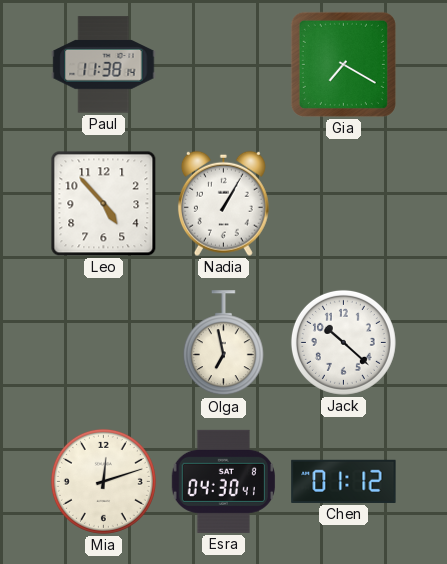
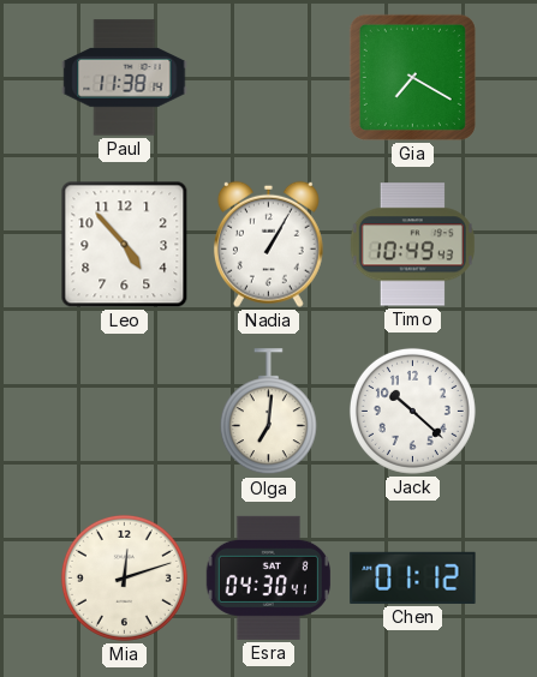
Timo: none -> 10:49
Olga: 6:58 -> 7:01
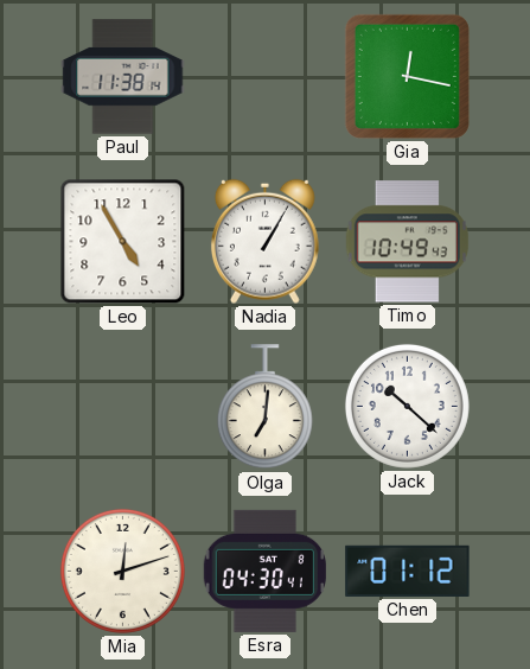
Gia: 7:20 -> 12:17
Leo: 4:53 -> 4:55
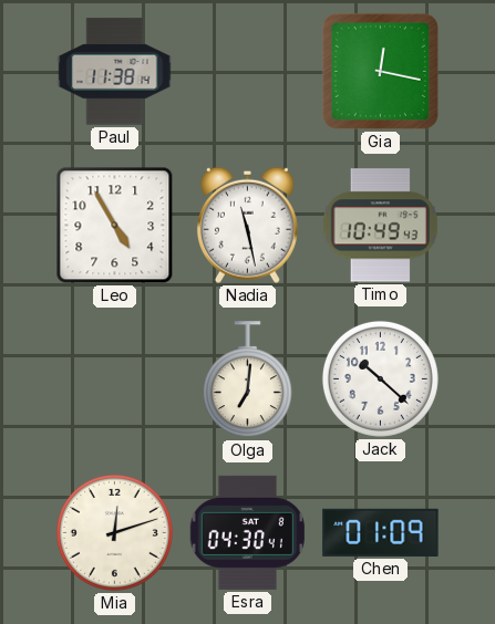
Nadia: 1:05 -> 11:28
Chen: 01:12 -> 01:09
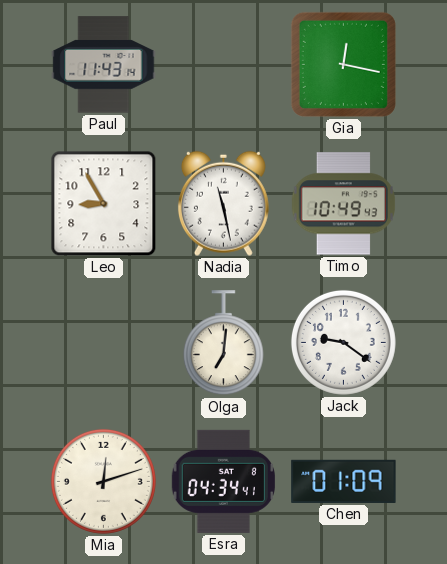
Paul: 11:38 -> 11:43
Leo: 4:55 -> 8:55
Jack: 10:22 -> 9:21
Esra: 04:30 -> 04:34
